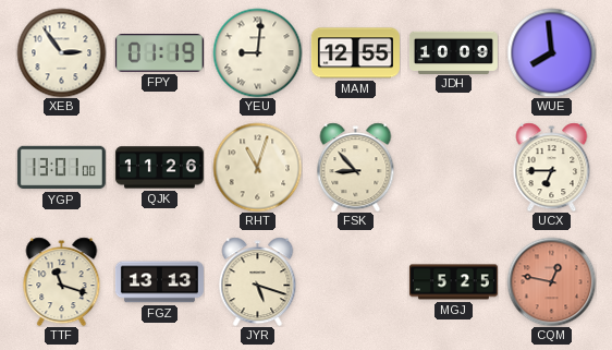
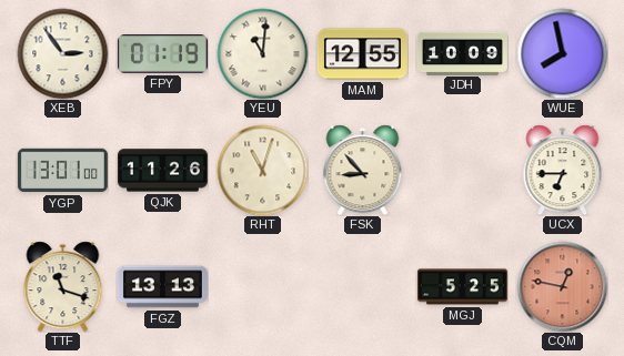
YEU: 9:01 -> 11:01
WUE: 7:59 -> 7:58
JYR: 5:18 -> none
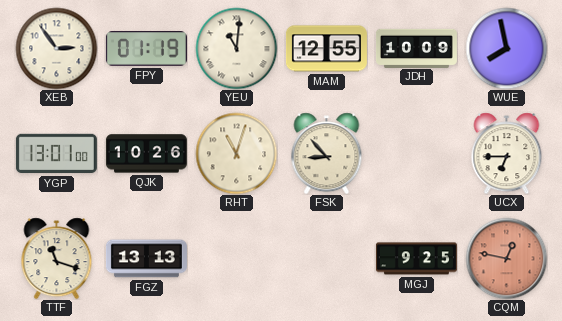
QJK: 11:26 -> 10:26
MGJ: 5:25 -> 9:25
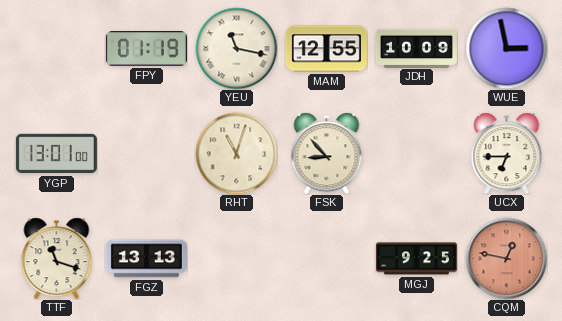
XEB: 2:54 -> none
YEU: 11:01 -> 11:17
WUE: 7:58 -> 2:58
QJK: 10:26 -> none
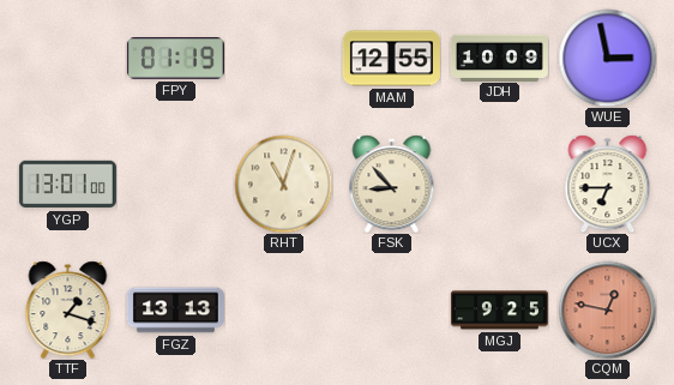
YEU: 11:17 -> none
TTF: 11:18 -> 1:18
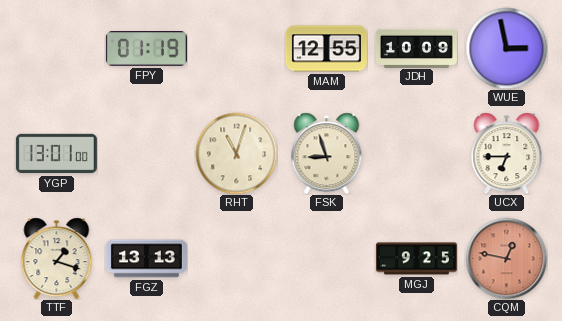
FSK: 8:53 -> 8:57
